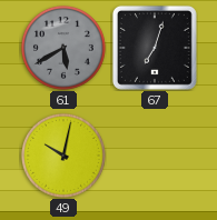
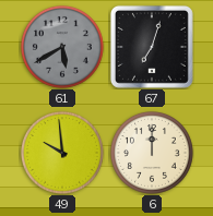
49: 10:02 -> 9:59
6: none -> 12:00
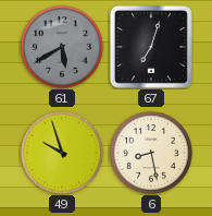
49: 9:59 -> 9:57
6: 12:00 -> 8:28
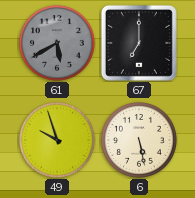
67: 7:03 -> 7:00
6: 8:28 -> 5:28
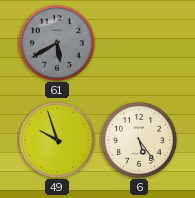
67: 7:00 -> none
6: 5:28 -> 5:24
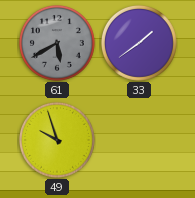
33: none -> 1:39
6: 5:24 -> none
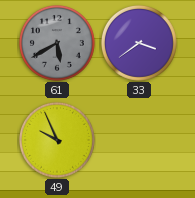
33: 1:39 -> 3:39
49: 9:57 -> 9:56
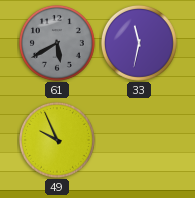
33: 3:39 -> 11:32
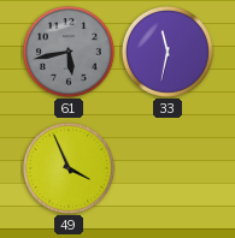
61: 5:40 -> 5:43
49: 9:56 -> 3:56
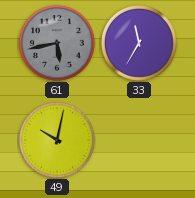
33: 11:32 -> 11:35
49: 3:56 -> 10:02
